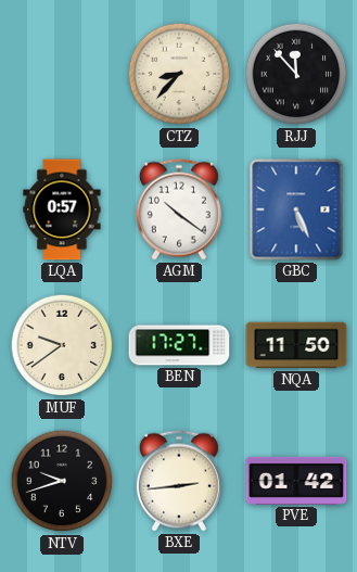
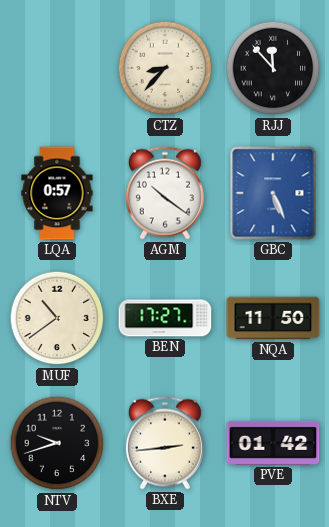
MUF: 9:39 -> 10:39
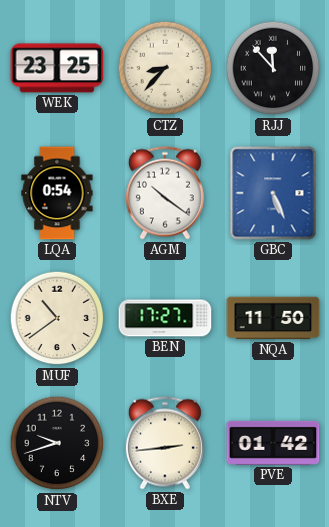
WEK: none -> 23:25
LQA: 0:57 -> 0:54
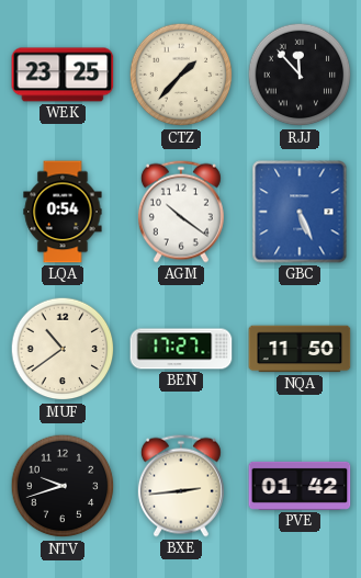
CTZ: 8:37 -> 1:37
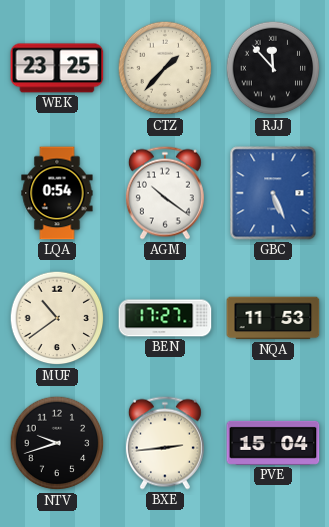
NQA: 11:50 -> 11:53
PVE: 01:42 -> 15:04
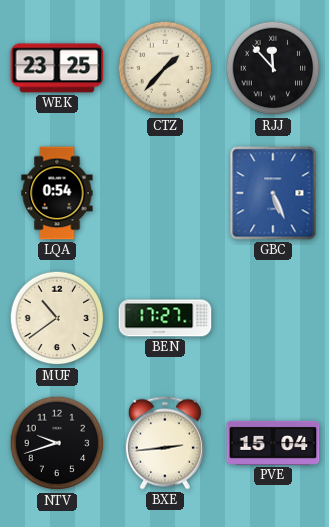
AGM: 10:21 -> none
NQA: 11:53 -> none
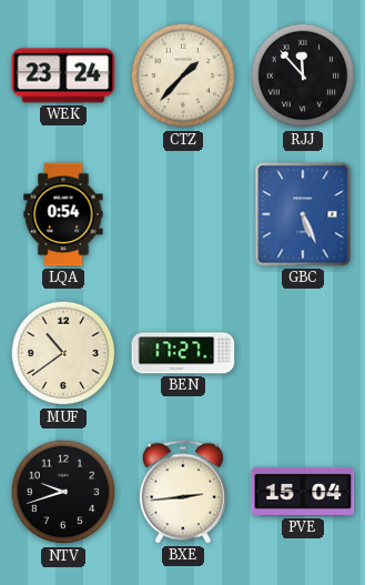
WEK: 23:25 -> 23:24
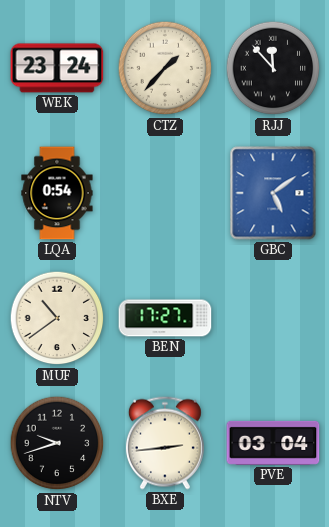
GBC: 5:26 -> 5:09
PVE: 15:04 -> 03:04
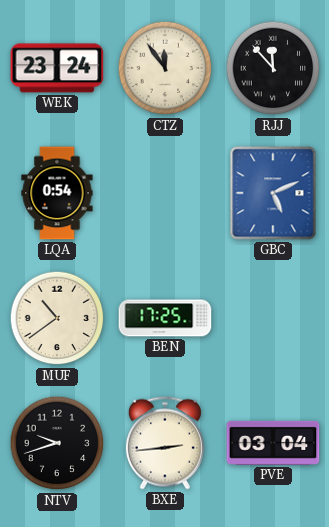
CTZ: 1:37 -> 11:54
GBC: 5:09 -> 5:11
BEN: 17:27 -> 17:25
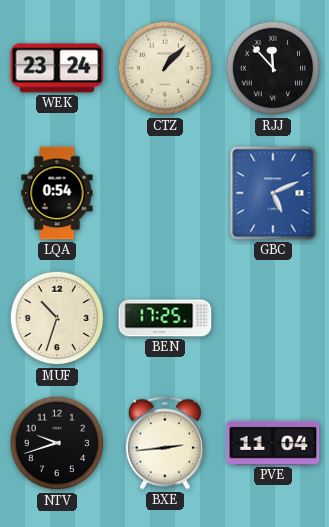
CTZ: 11:54 -> 1:07
MUF: 10:39 -> 10:33
PVE: 03:04 -> 11:04
